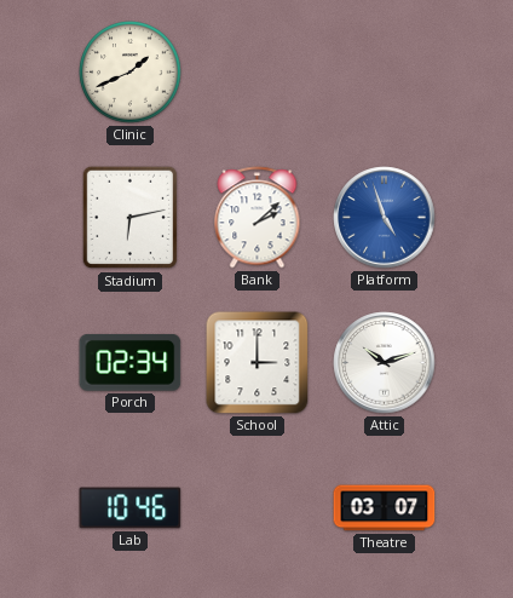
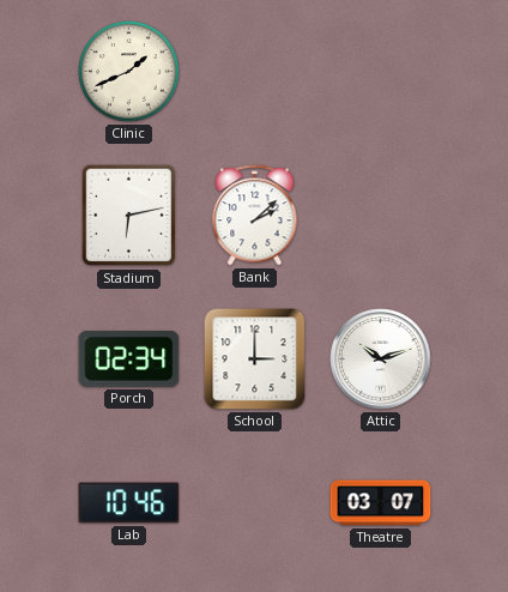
Platform: 4:57 -> none
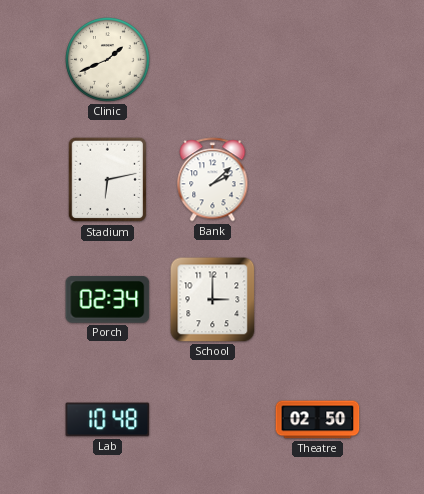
Attic: 10:12 -> none
Lab: 10:46 -> 10:48
Theatre: 03:07 -> 02:50
